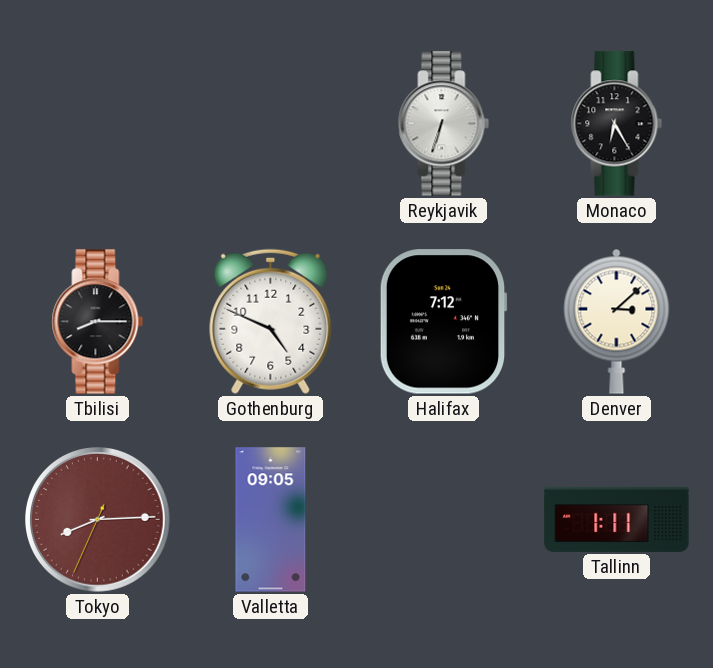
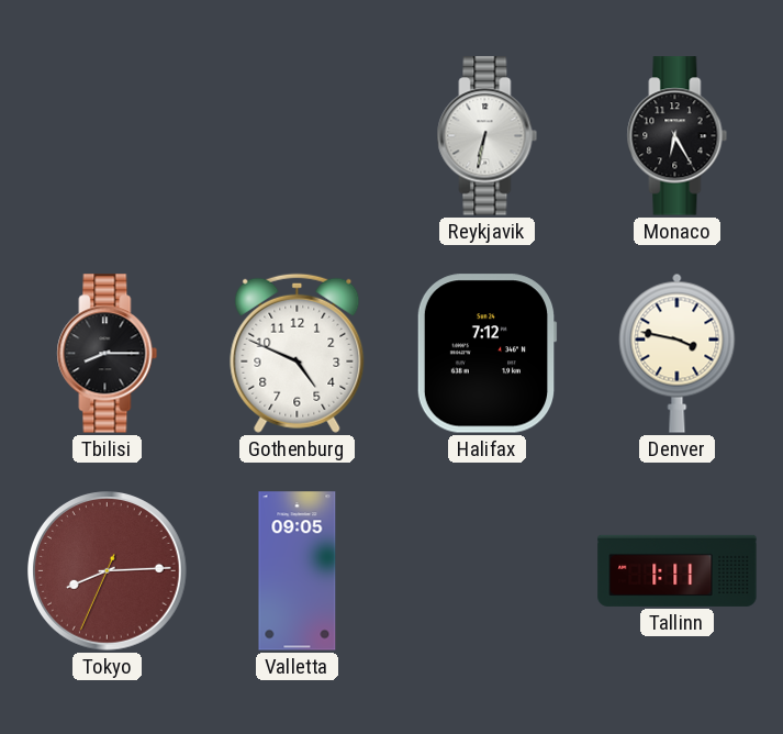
Reykjavik: 6:33 -> 6:32
Denver: 3:08 -> 3:47
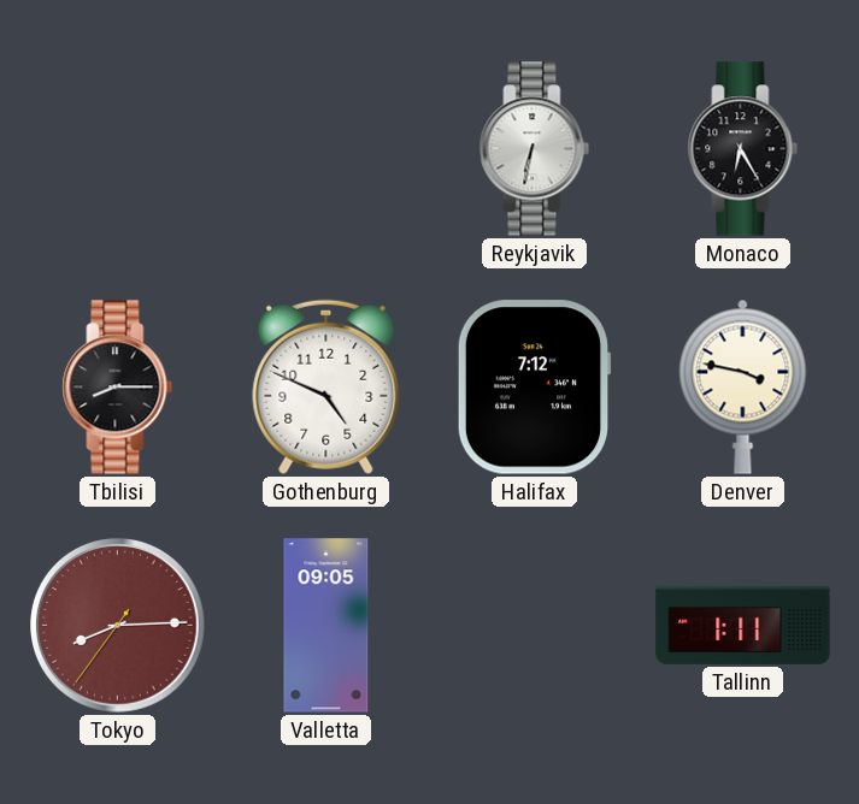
Tokyo: 8:14:34 -> 8:14:36
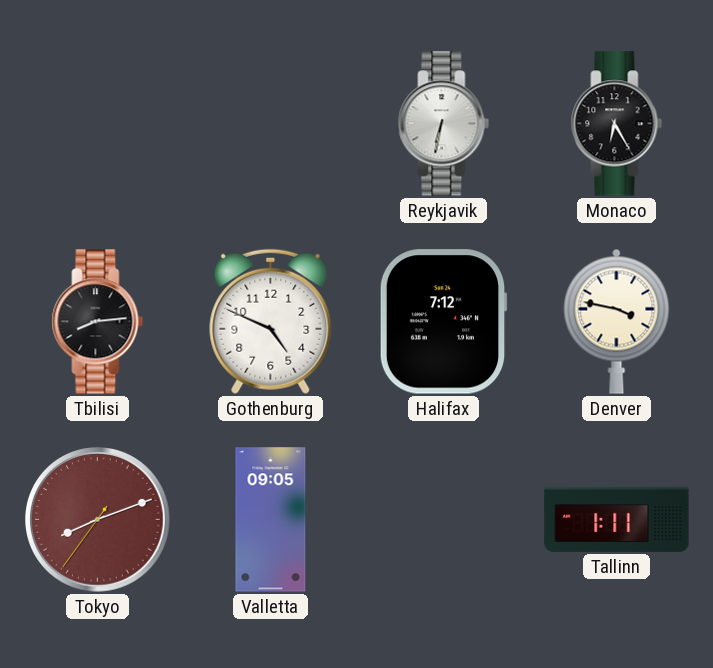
Tbilisi: 8:15 -> 8:14
Tokyo: 8:14 -> 8:11
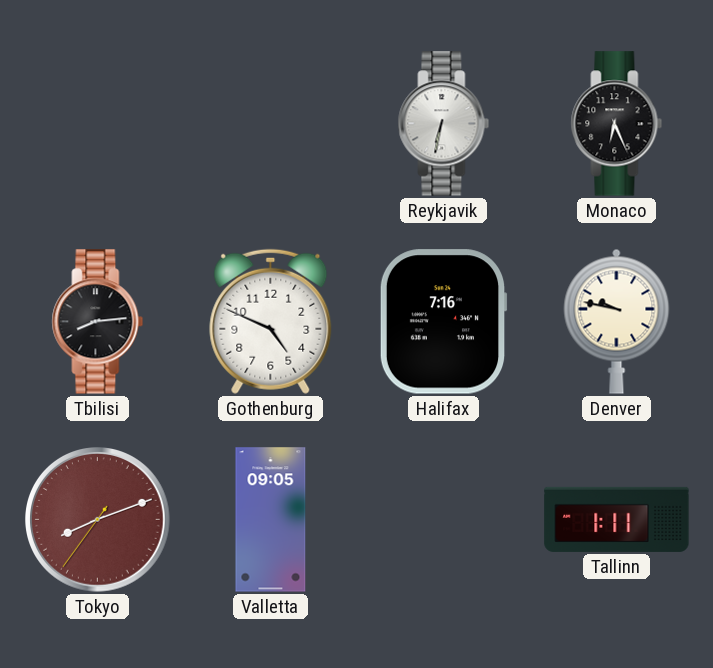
Monaco: 6:25 -> 6:26
Halifax: 7:12 -> 7:16
Denver: 3:47 -> 9:47
